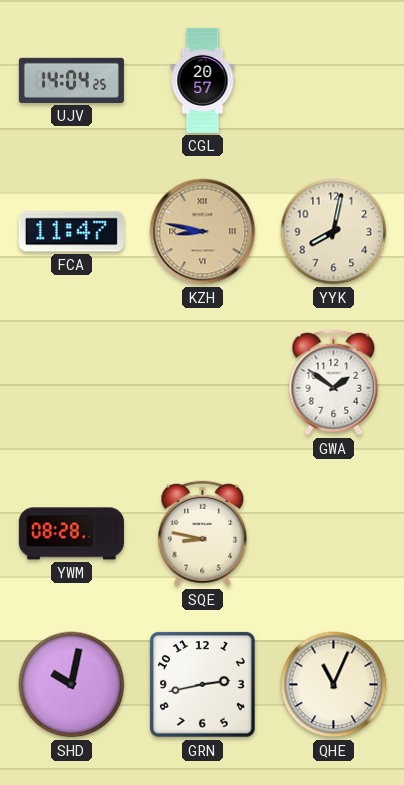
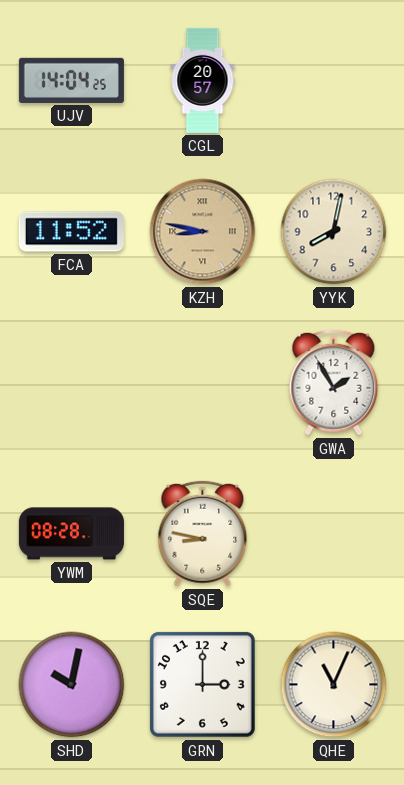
FCA: 11:47 -> 11:52
GWA: 1:51 -> 1:55
GRN: 2:43 -> 3:00
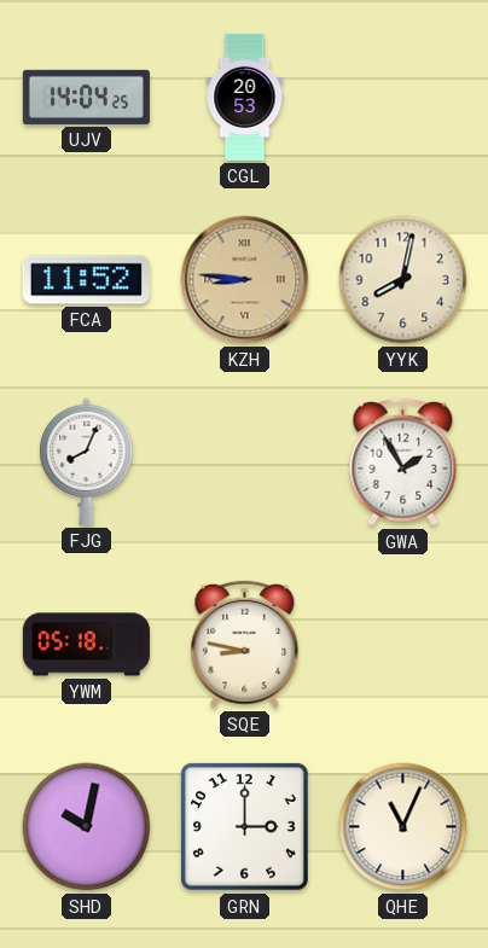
CGL: 20:57 -> 20:53
KZH: 8:47 -> 8:46
FJG: none -> 8:04
YWM: 08:28 -> 05:18
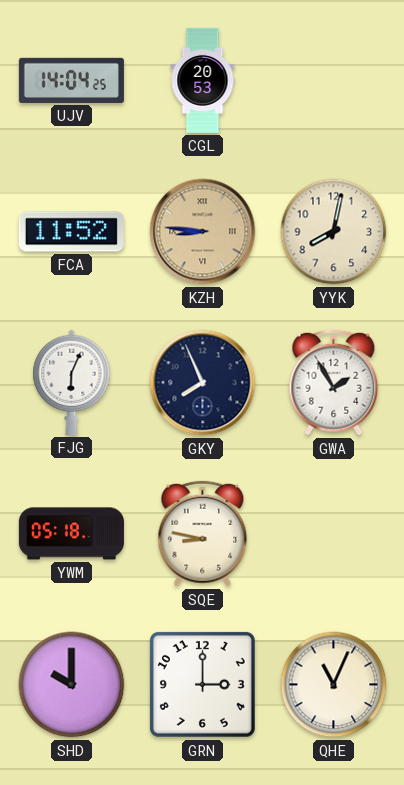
FJG: 8:04 -> 6:04
GKY: none -> 7:56
SHD: 10:02 -> 10:00
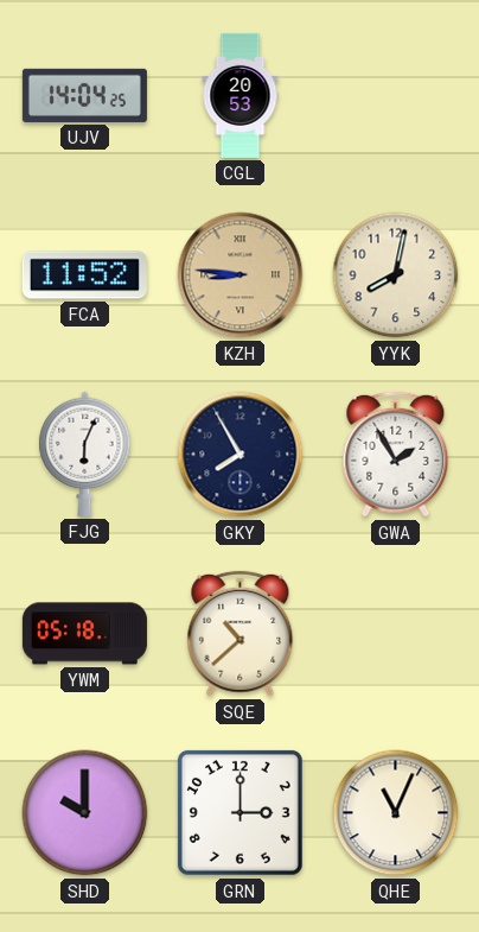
GKY: 7:56 -> 7:55
SQE: 8:47 -> 10:38
